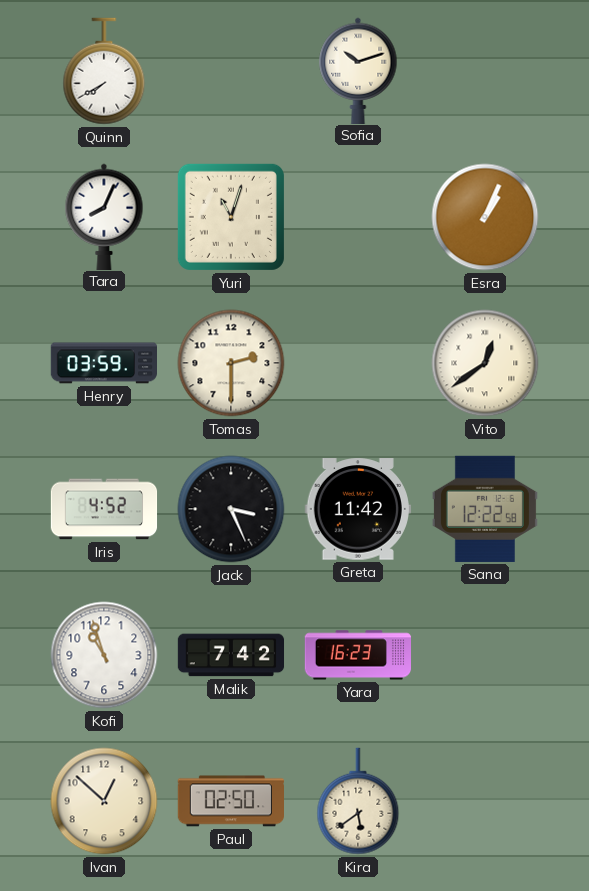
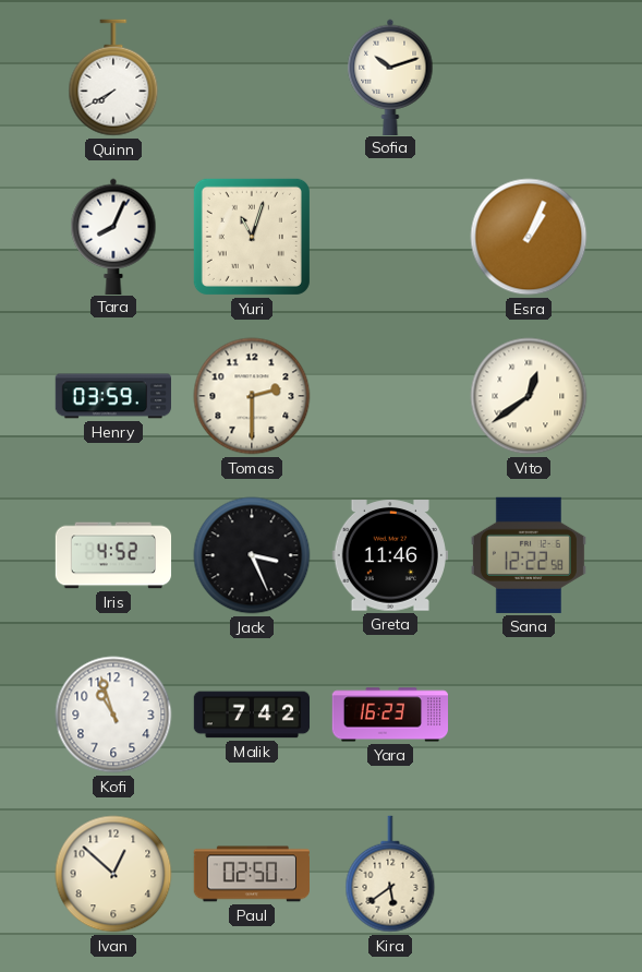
Greta: 11:42 -> 11:46
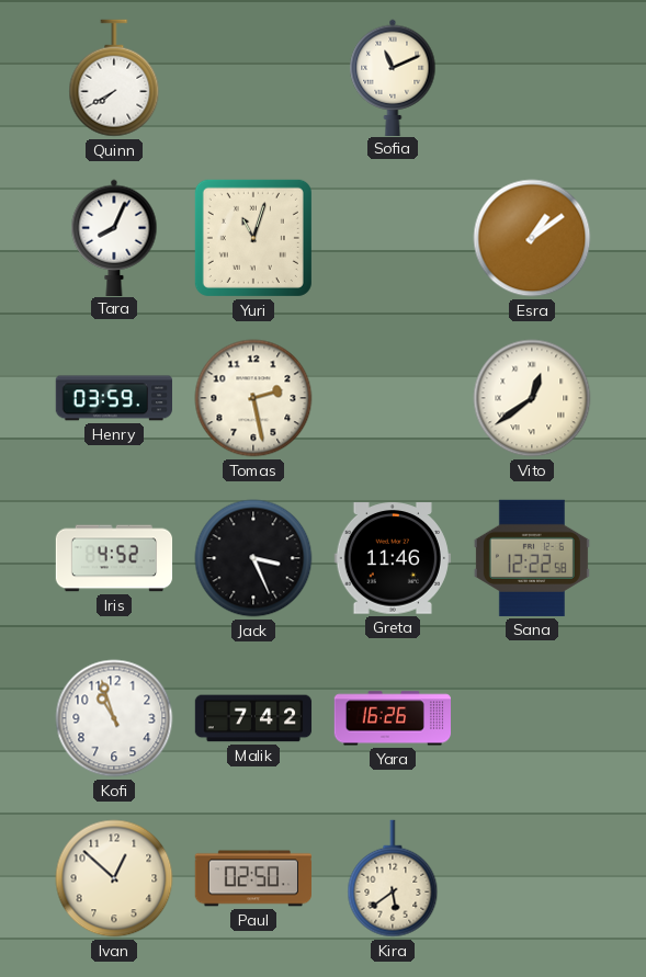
Sofia: 10:12 -> 11:11
Esra: 1:04 -> 1:09
Tomas: 2:30 -> 2:28
Yara: 16:23 -> 16:26
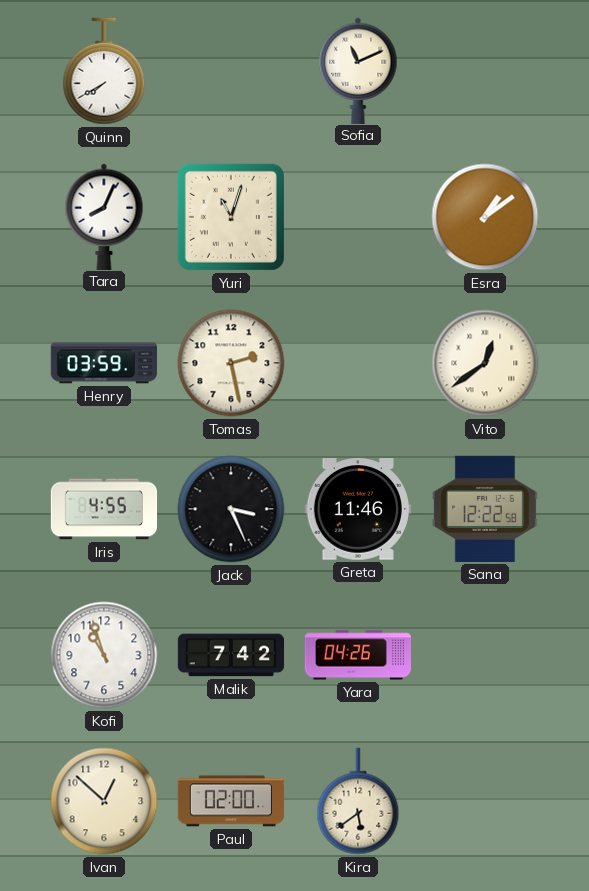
Iris: 4:52 -> 4:55
Yara: 16:26 -> 04:26
Paul: 02:50 -> 02:00
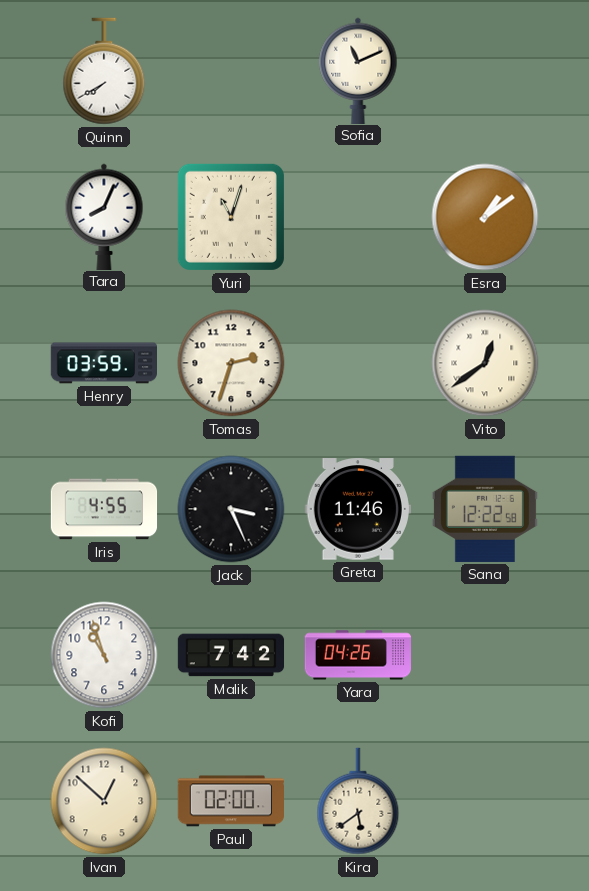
Tomas: 2:28 -> 2:33
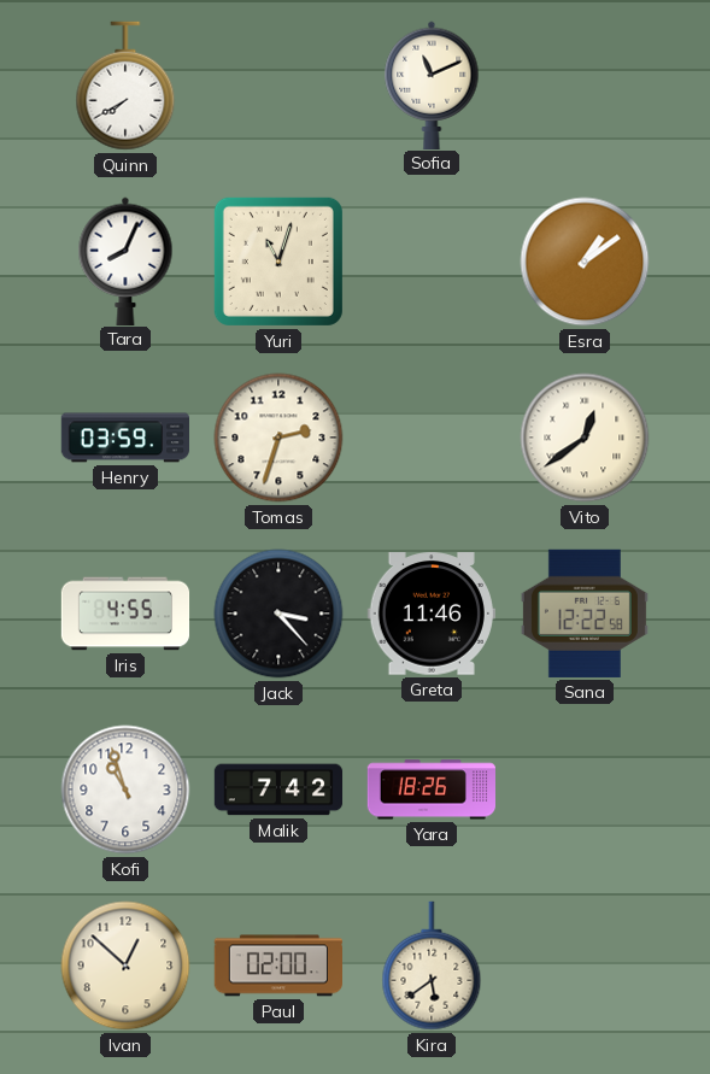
Jack: 3:26 -> 3:23
Yara: 04:26 -> 18:26
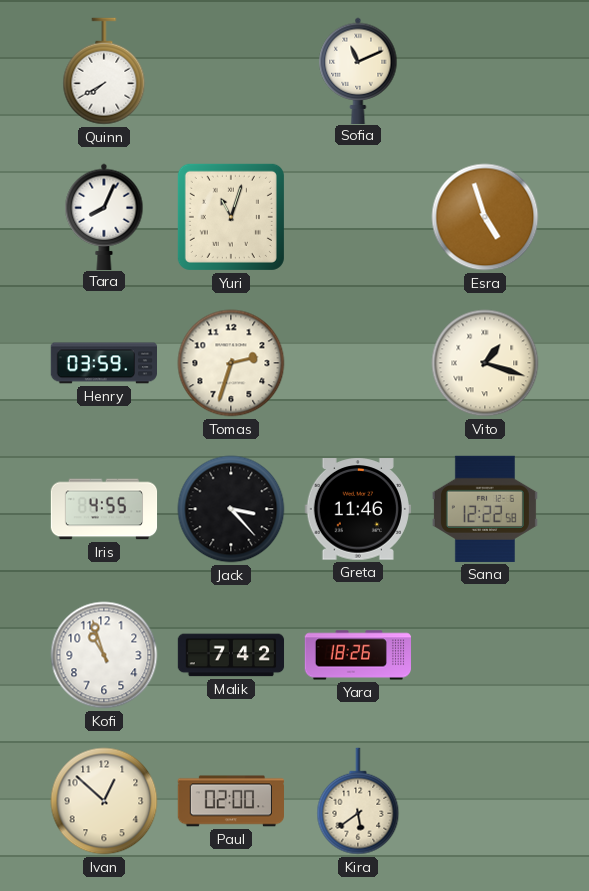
Esra: 1:09 -> 4:57
Vito: 12:39 -> 1:18
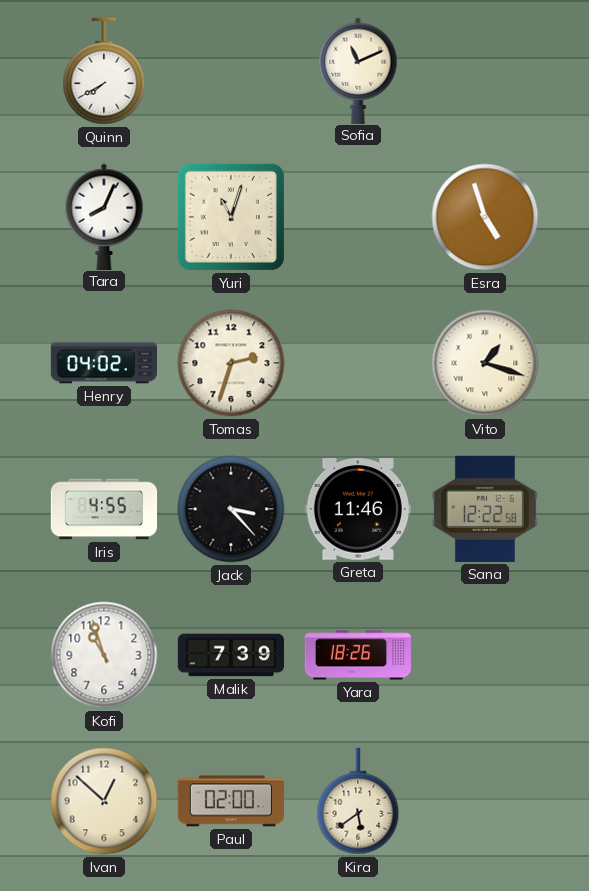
Henry: 03:59 -> 04:02
Malik: 7:42 -> 7:39
